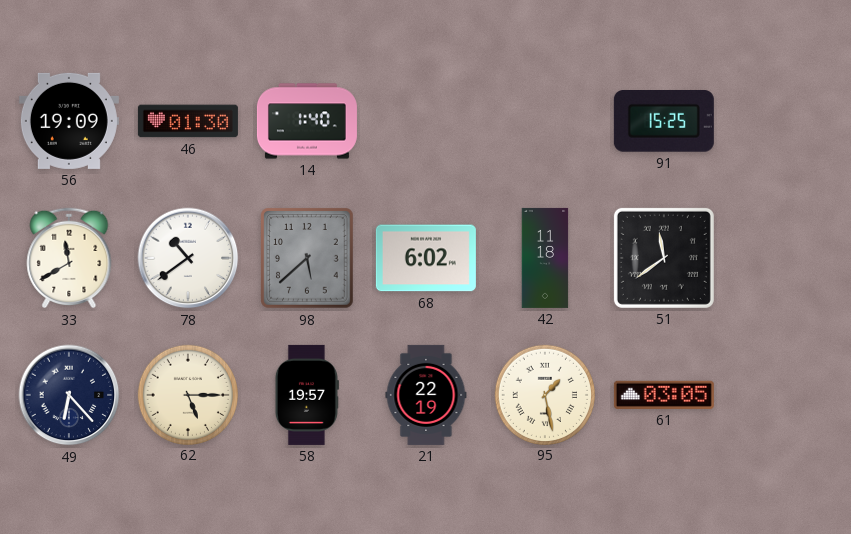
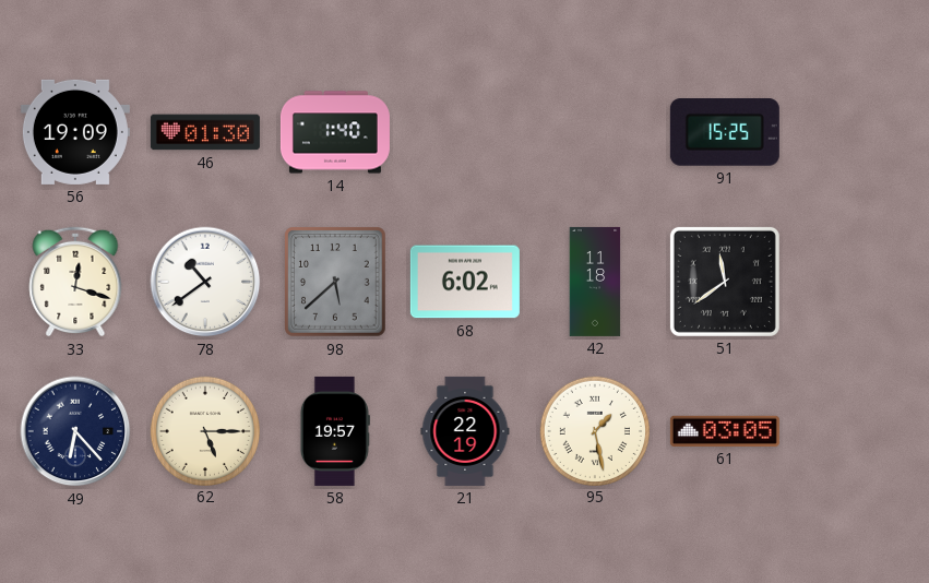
33: 11:40 -> 12:18
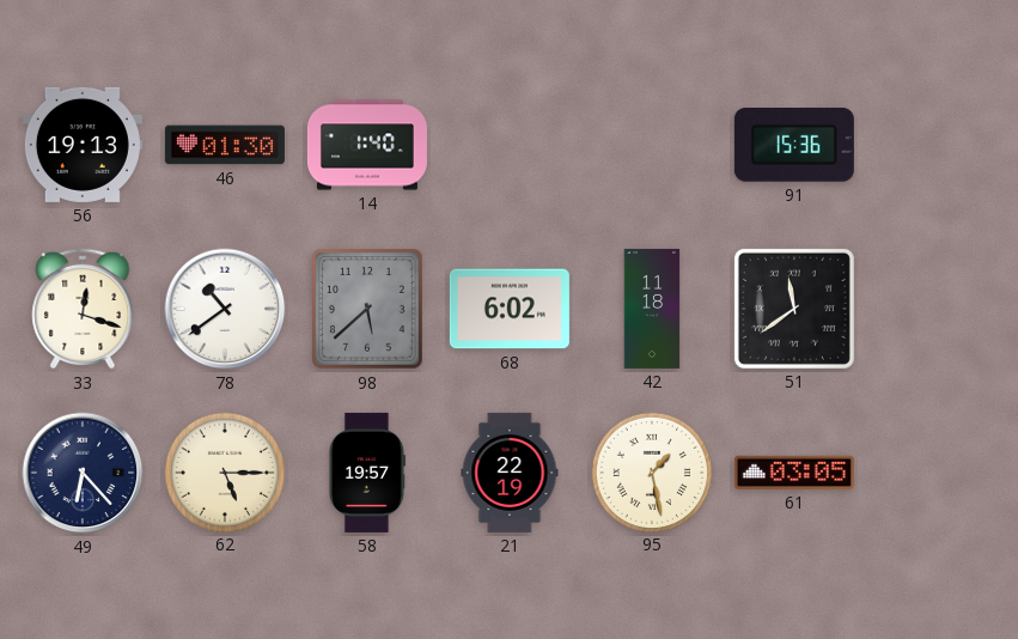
56: 19:09 -> 19:13
91: 15:25 -> 15:36
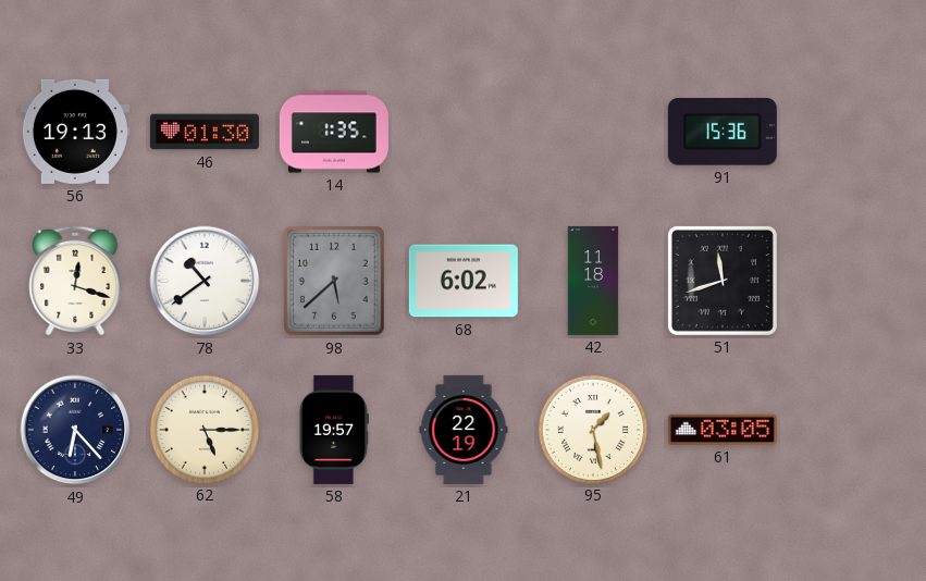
14: 1:40 -> 1:35
51: 11:39 -> 11:42
